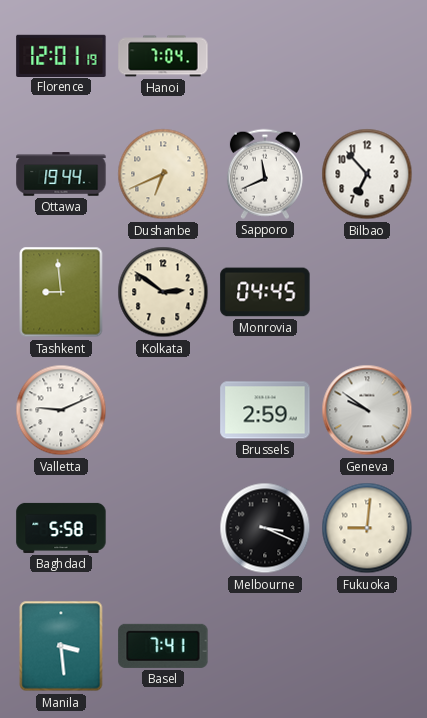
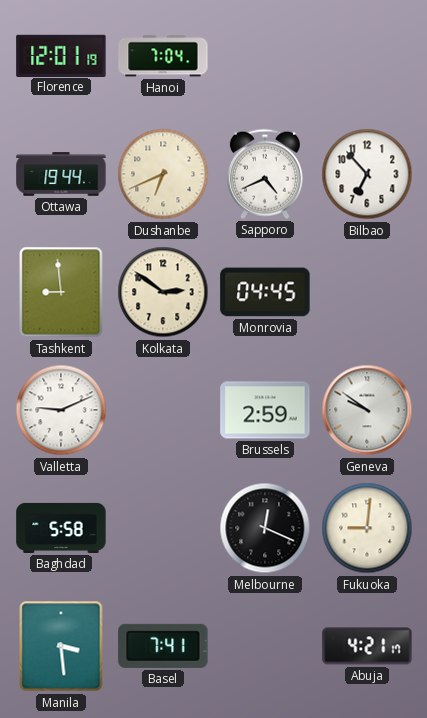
Sapporo: 11:41 -> 4:41
Melbourne: 3:19 -> 12:19
Abuja: none -> 4:21
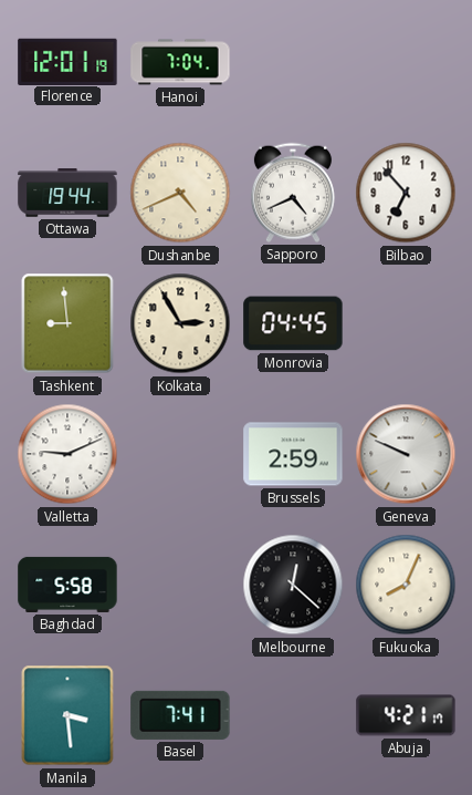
Dushanbe: 6:41 -> 4:41
Kolkata: 2:51 -> 2:55
Geneva: 9:51 -> 9:49
Melbourne: 12:19 -> 12:22
Fukuoka: 9:01 -> 8:04
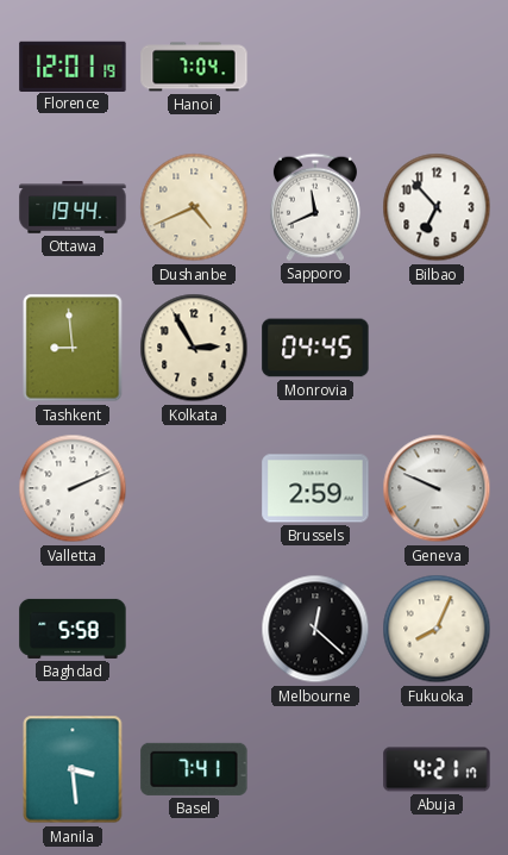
Sapporo: 4:41 -> 11:41
Valletta: 9:11 -> 2:11
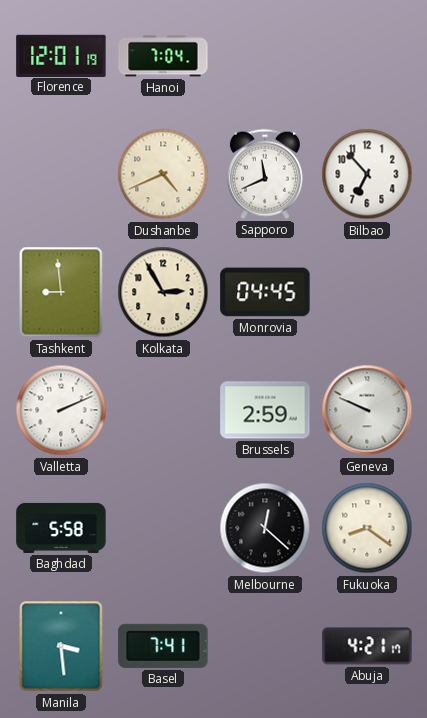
Ottawa: 19:44 -> none
Fukuoka: 8:04 -> 8:21
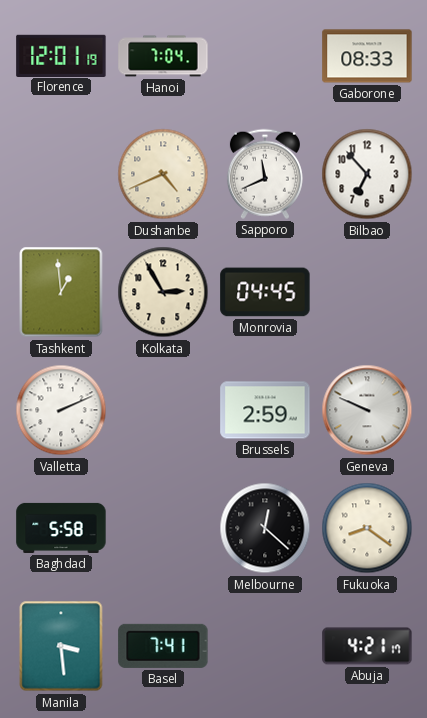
Gaborone: none -> 08:33
Tashkent: 8:59 -> 12:59
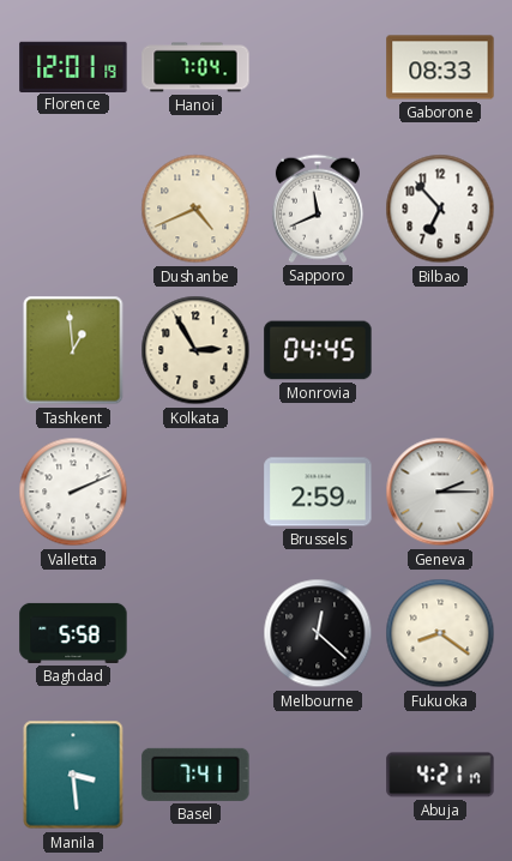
Geneva: 9:49 -> 2:15
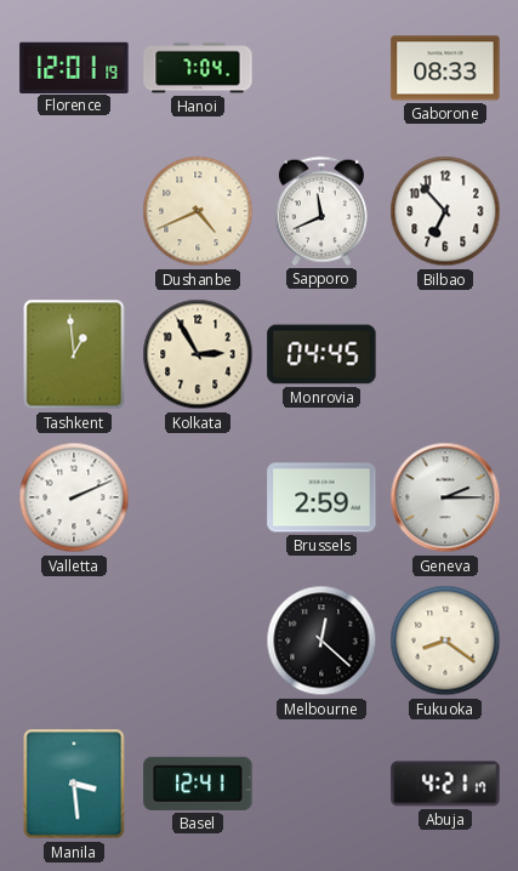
Baghdad: 5:58 -> none
Basel: 7:41 -> 12:41
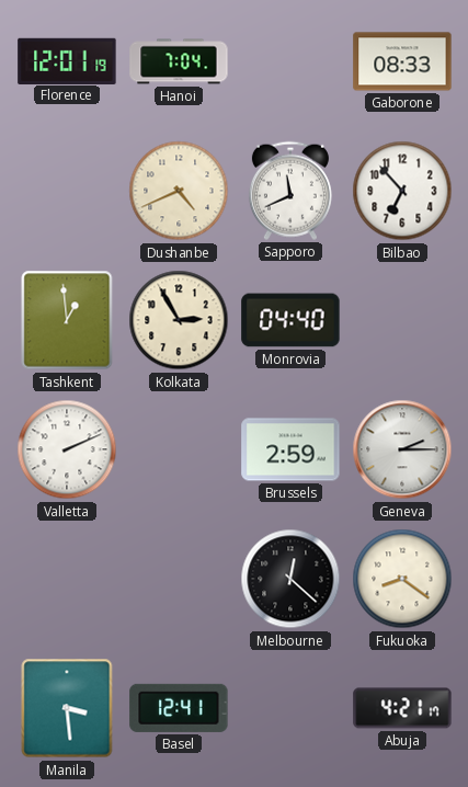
Monrovia: 04:45 -> 04:40
